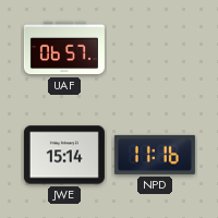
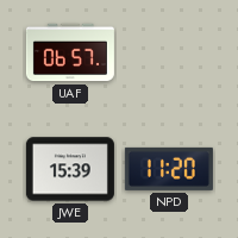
JWE: 15:14 -> 15:39
NPD: 11:16 -> 11:20
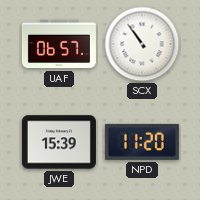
SCX: none -> 10:54
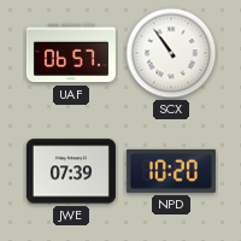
JWE: 15:39 -> 07:39
NPD: 11:20 -> 10:20
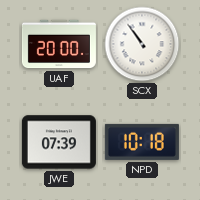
UAF: 06:57 -> 20:00
NPD: 10:20 -> 10:18
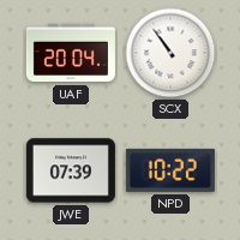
UAF: 20:00 -> 20:04
NPD: 10:18 -> 10:22
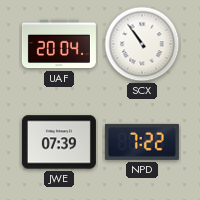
NPD: 10:22 -> 7:22
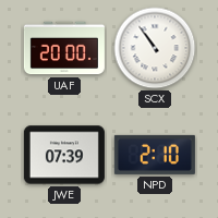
UAF: 20:04 -> 20:00
NPD: 7:22 -> 2:10
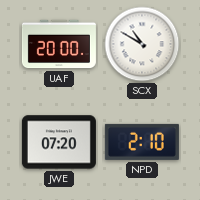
SCX: 10:54 -> 10:50
JWE: 07:39 -> 07:20
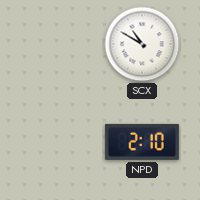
UAF: 20:00 -> none
JWE: 07:20 -> none
